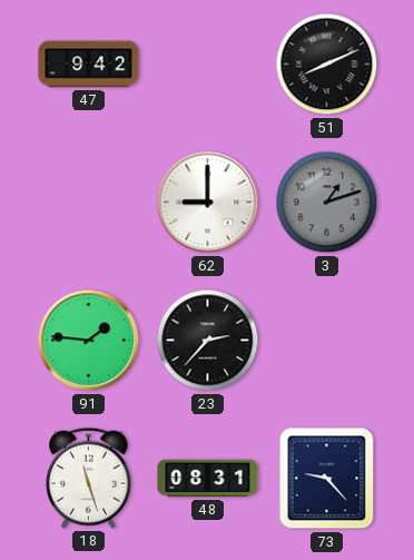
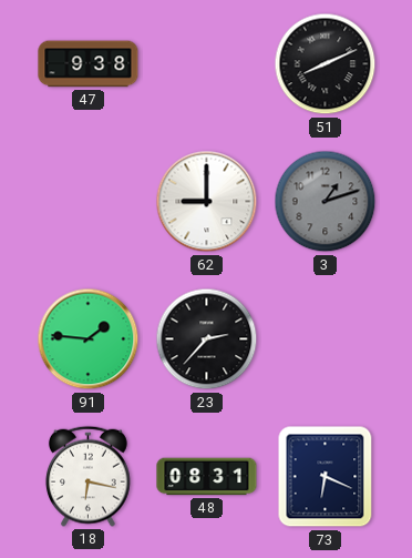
47: 9:42 -> 9:38
18: 11:27 -> 6:17
73: 9:23 -> 6:19
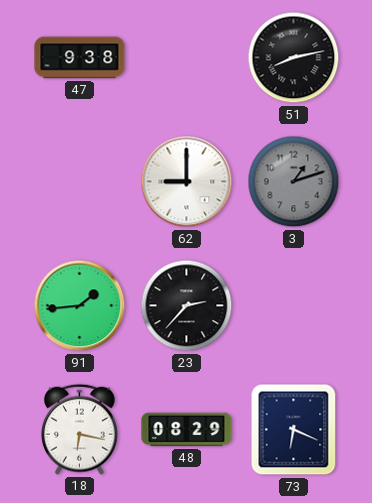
51: 8:11 -> 8:13
91: 1:46 -> 1:44
48: 08:31 -> 08:29
